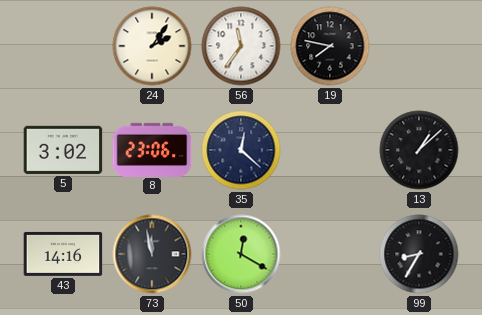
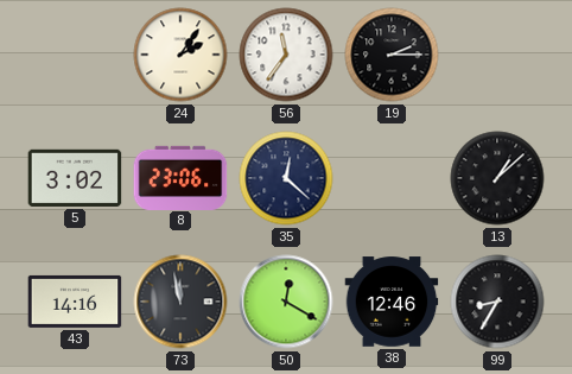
19: 7:47 -> 2:15
38: none -> 12:46
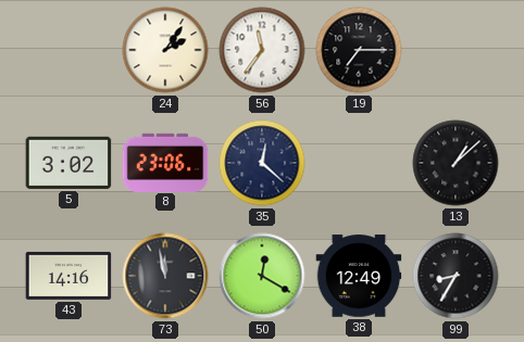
19: 2:15 -> 7:15
38: 12:46 -> 12:49
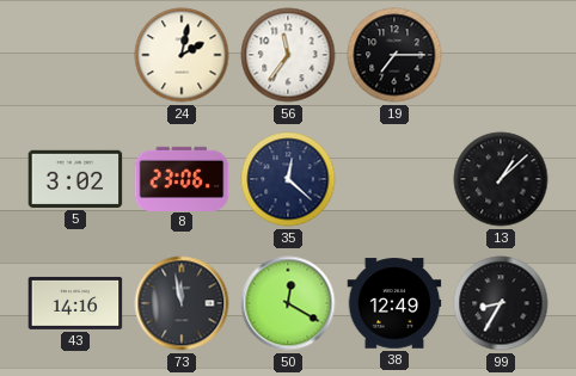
24: 2:06 -> 2:02
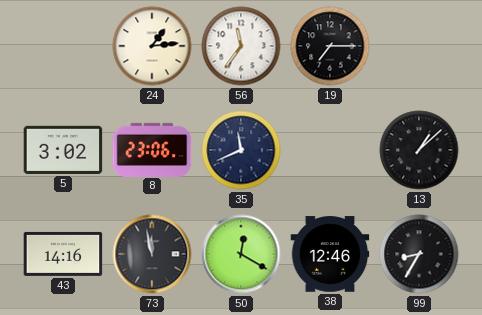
24: 2:02 -> 1:14
35: 12:22 -> 11:41
38: 12:49 -> 12:46
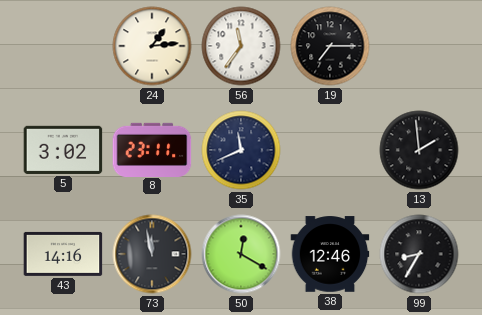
8: 23:06 -> 23:11
13: 1:08 -> 1:59
